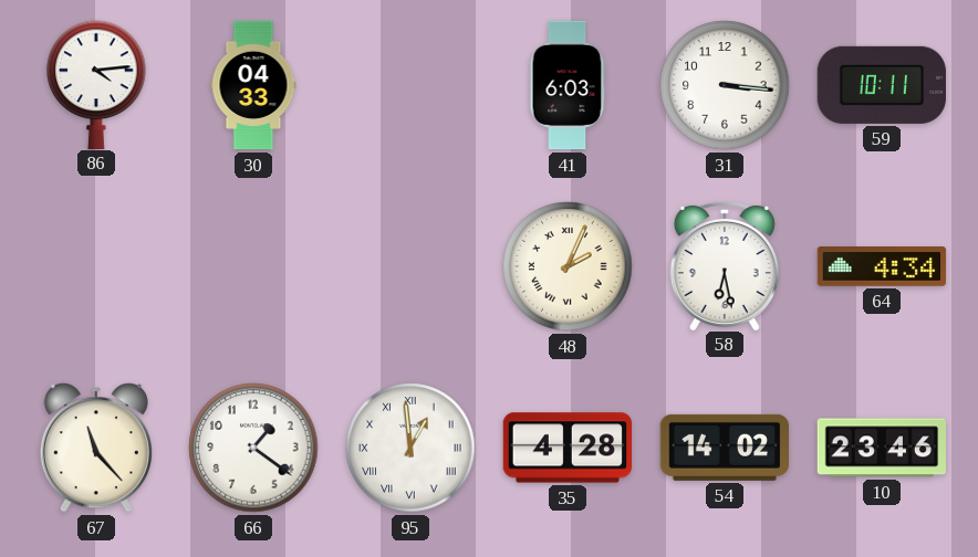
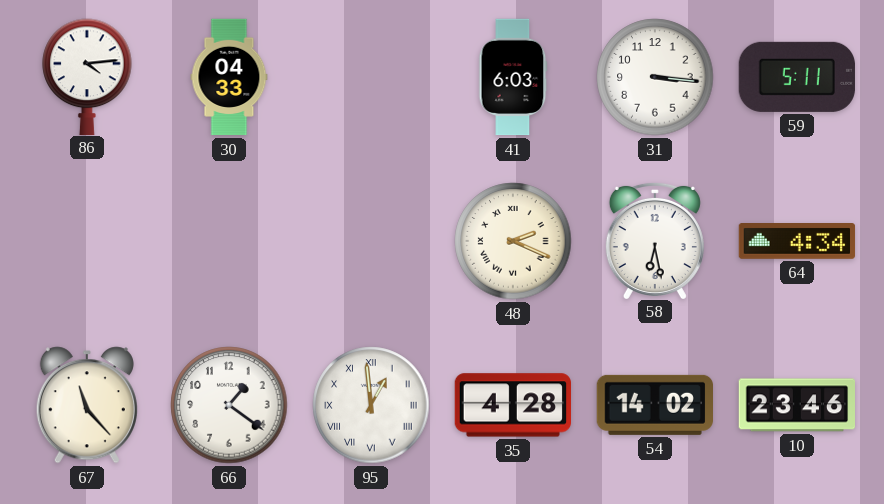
59: 10:11 -> 5:11
48: 2:04 -> 2:19
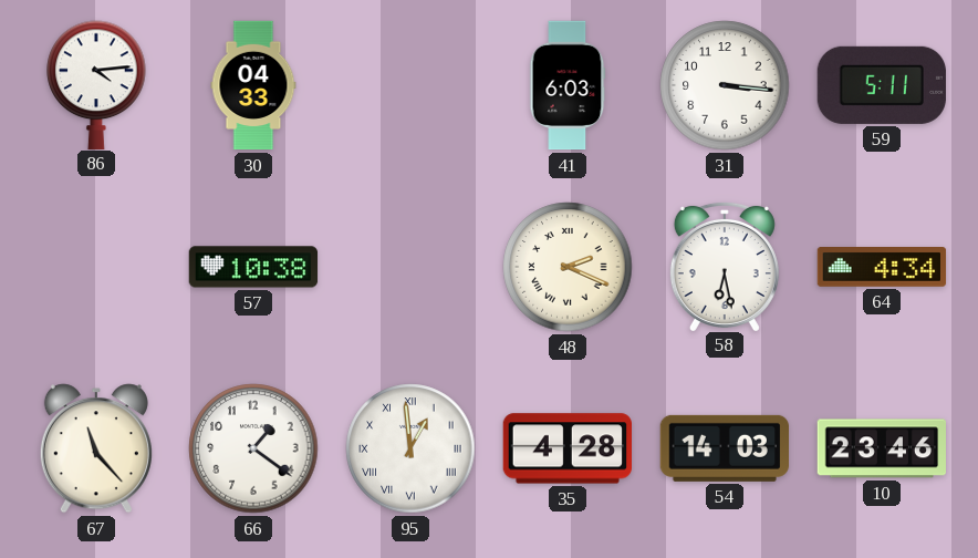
57: none -> 10:38
54: 14:02 -> 14:03
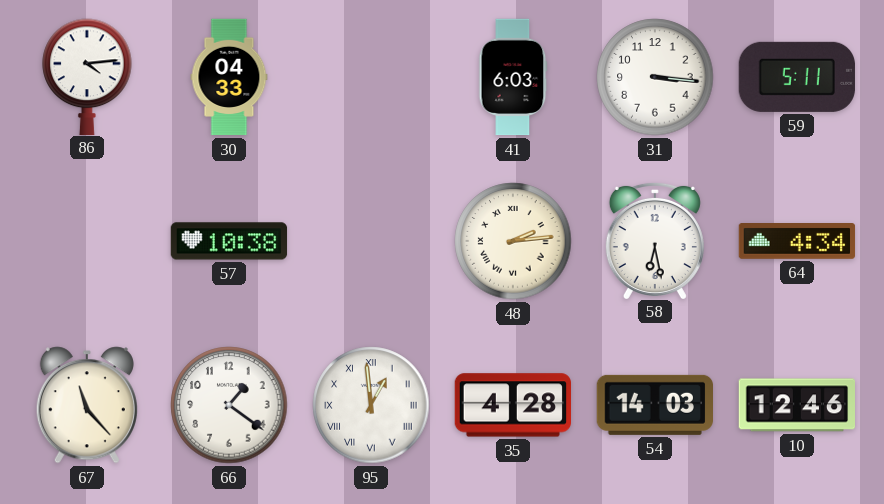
48: 2:19 -> 2:14
10: 23:46 -> 12:46
